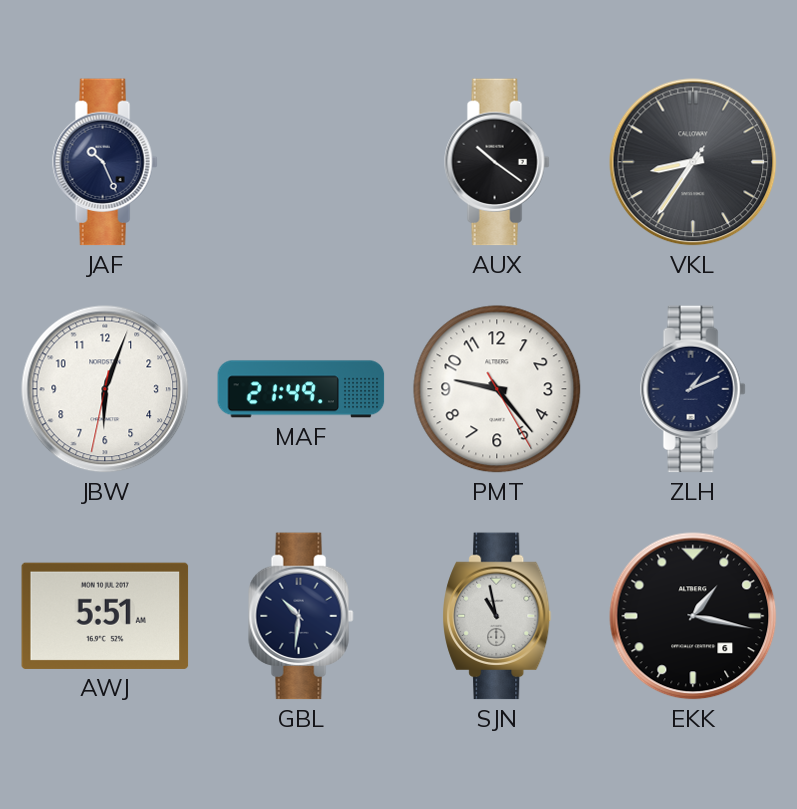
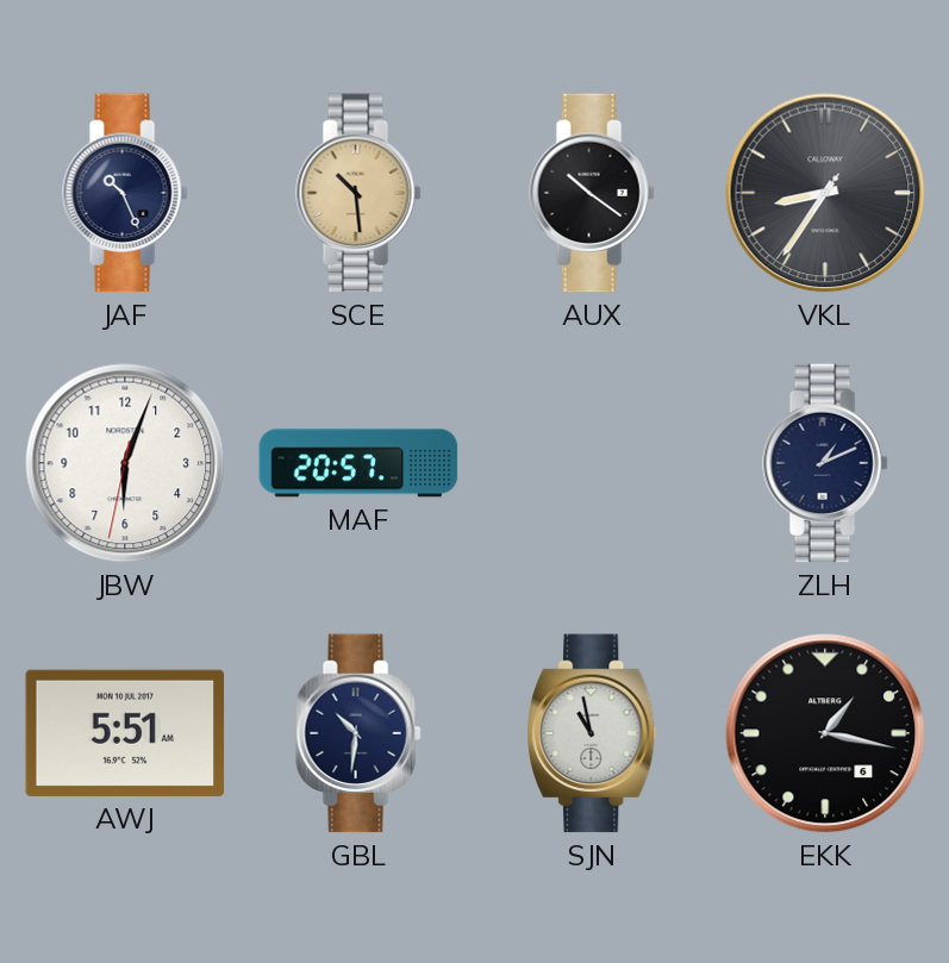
SCE: none -> 10:29
MAF: 21:49 -> 20:57
PMT: 9:23 -> none
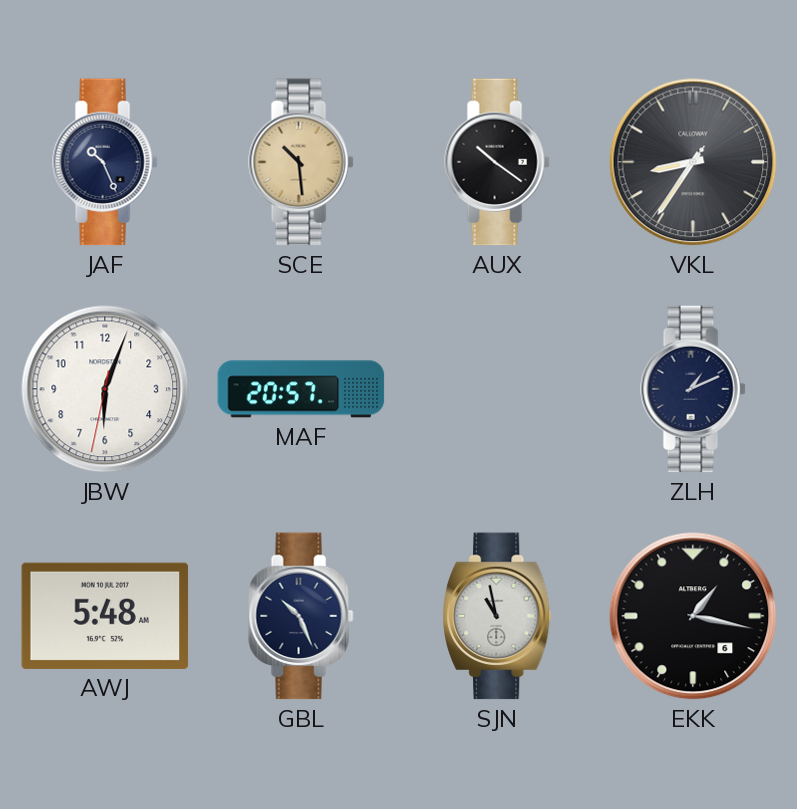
AWJ: 5:51 -> 5:48
GBL: 10:31 -> 10:26
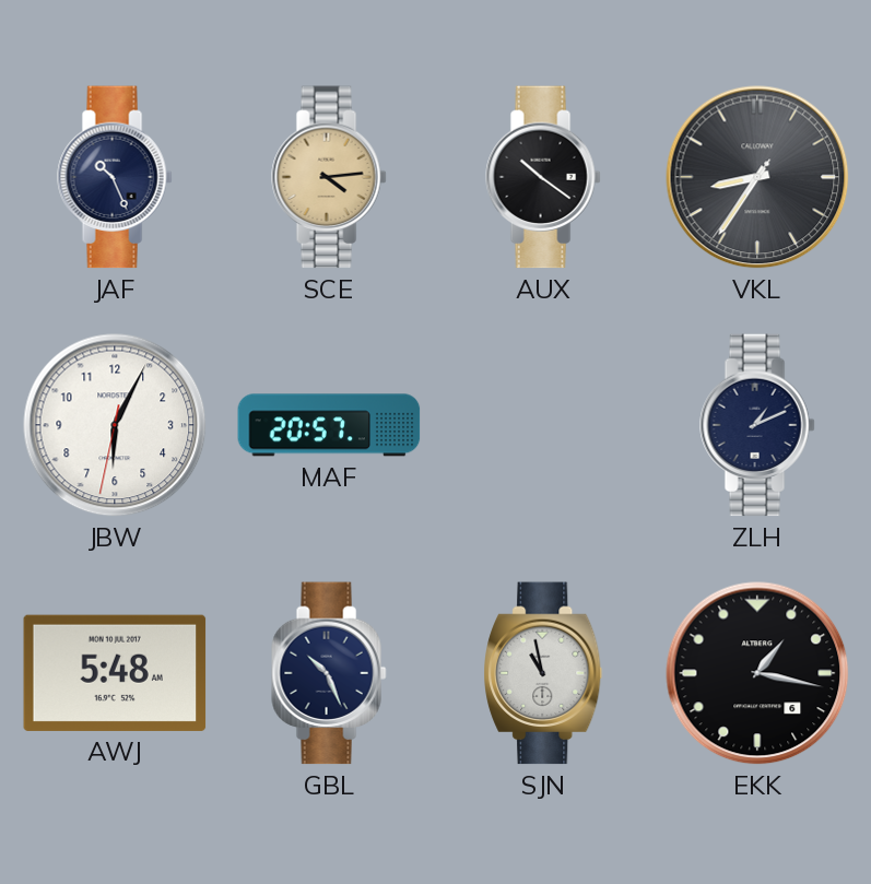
SCE: 10:29 -> 4:14
JBW: 6:03 -> 6:04
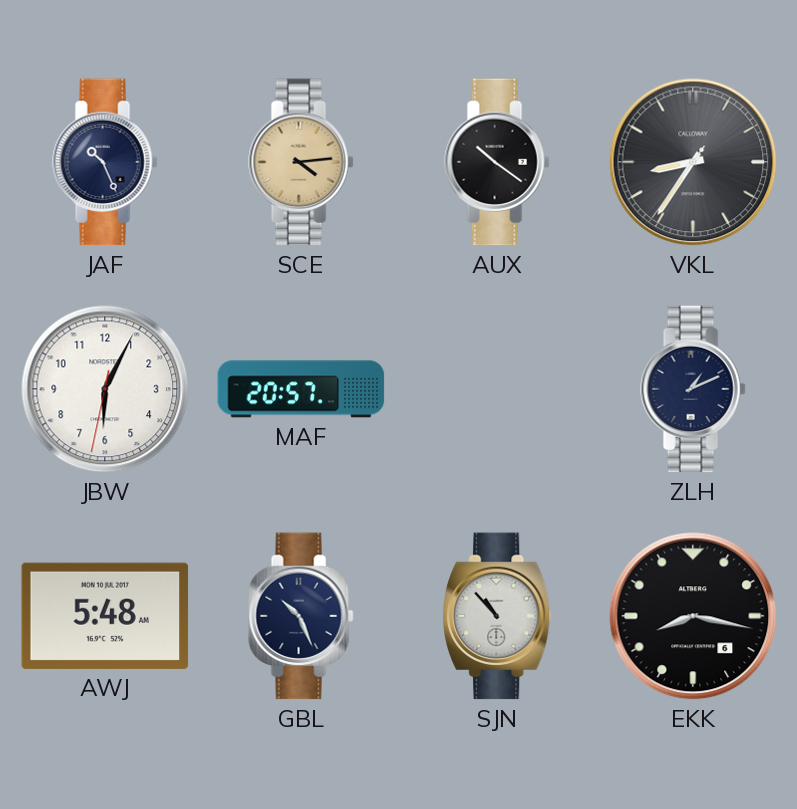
SJN: 10:58 -> 10:53
EKK: 1:17 -> 8:17
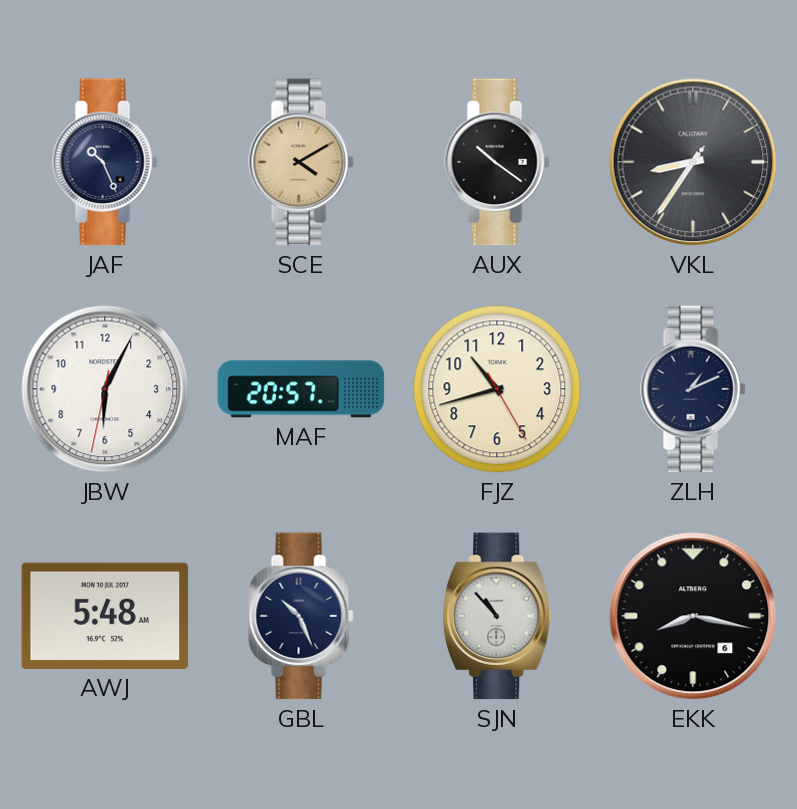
SCE: 4:14 -> 4:10
FJZ: none -> 10:42
